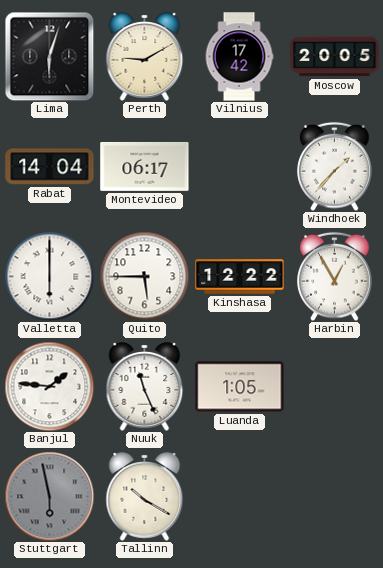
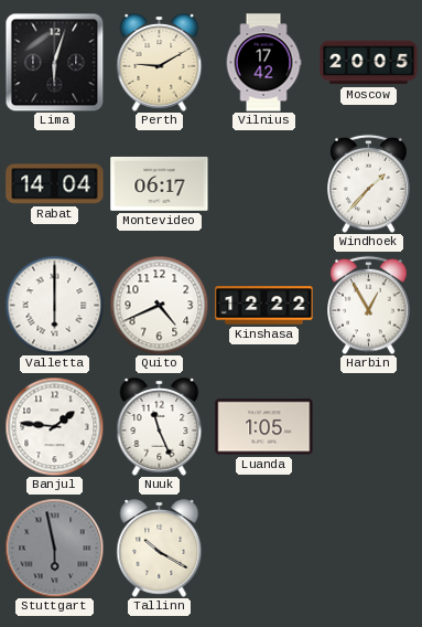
Quito: 5:45 -> 4:41
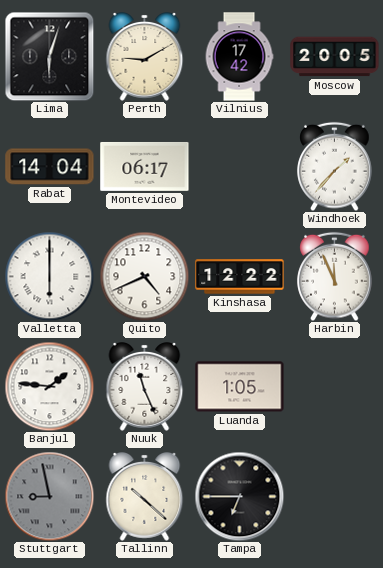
Harbin: 12:55 -> 11:56
Stuttgart: 5:58 -> 8:58
Tallinn: 10:20 -> 10:22
Tampa: none -> 6:45
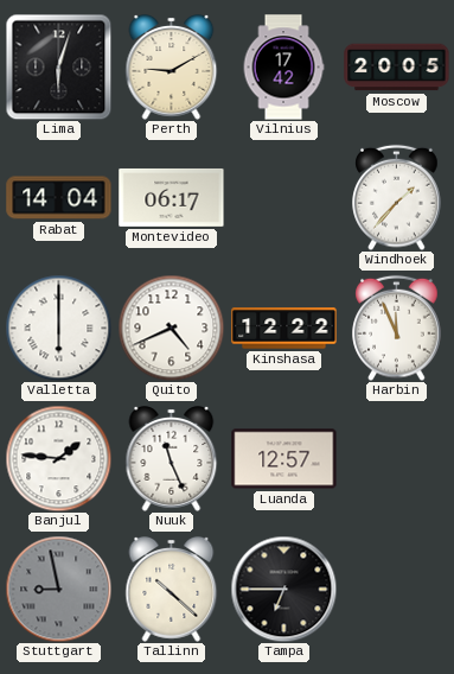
Luanda: 1:05 -> 12:57
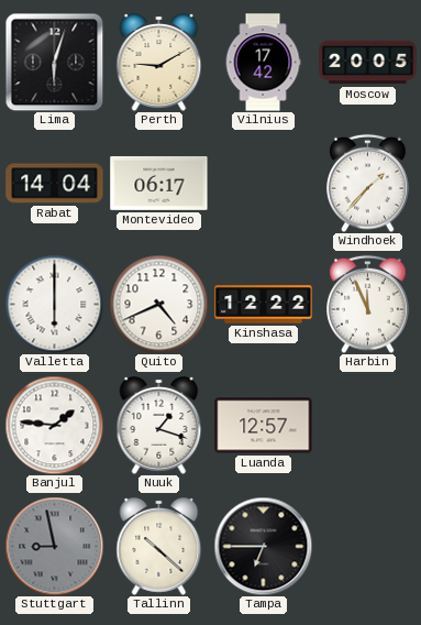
Nuuk: 11:26 -> 1:18
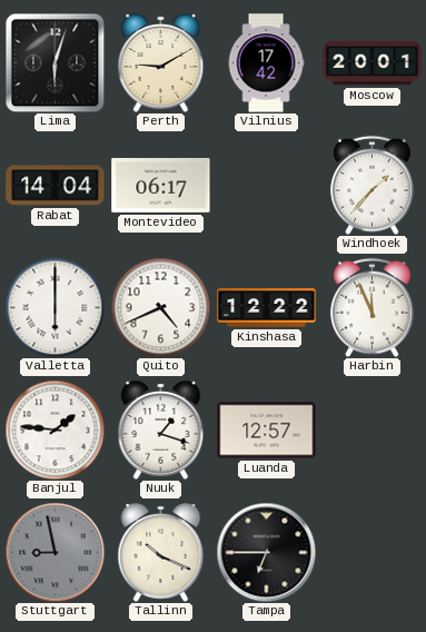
Moscow: 20:05 -> 20:01
Tallinn: 10:22 -> 10:19
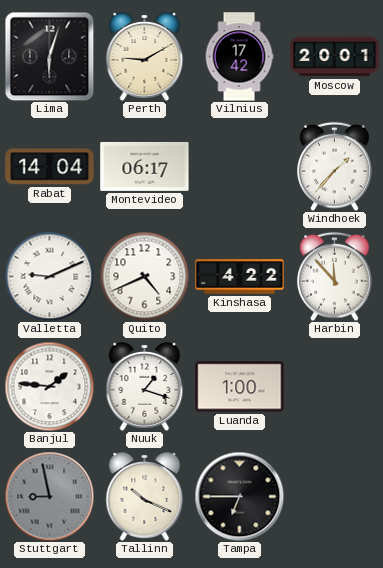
Valletta: 6:00 -> 9:11
Kinshasa: 12:22 -> 4:22
Harbin: 11:56 -> 11:53
Luanda: 12:57 -> 1:00
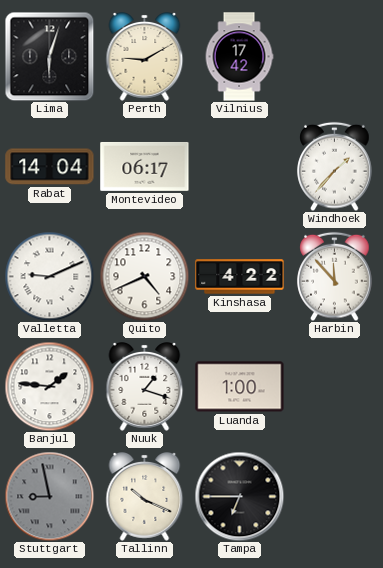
Moscow: 20:01 -> none
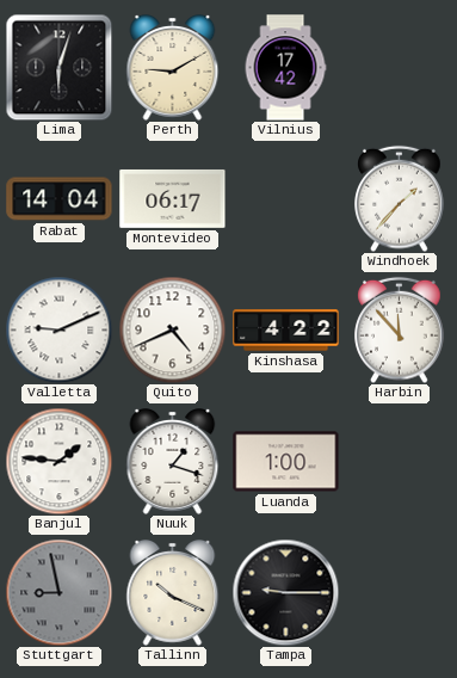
Tampa: 6:45 -> 9:15
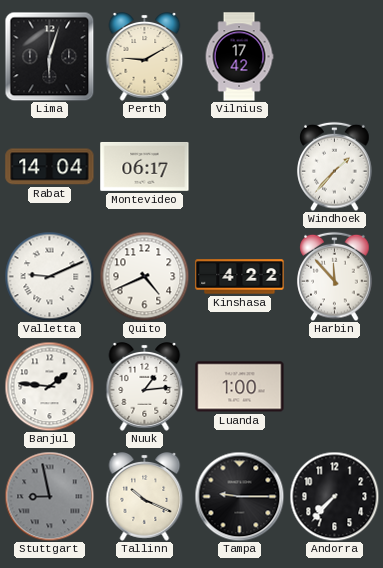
Nuuk: 1:18 -> 1:14
Andorra: none -> 7:37
